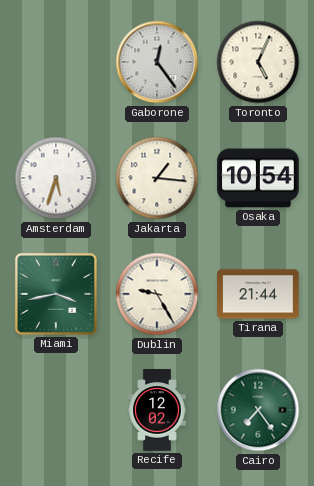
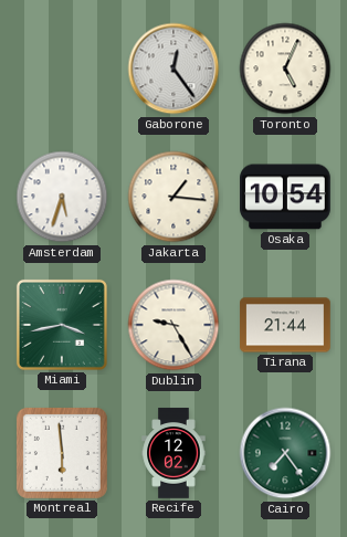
Montreal: none -> 5:59
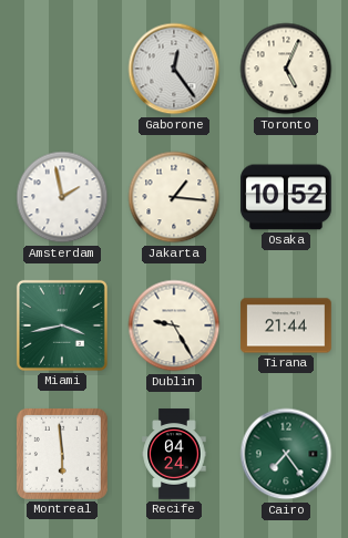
Amsterdam: 5:33 -> 1:58
Osaka: 10:54 -> 10:52
Recife: 12:02 -> 04:24
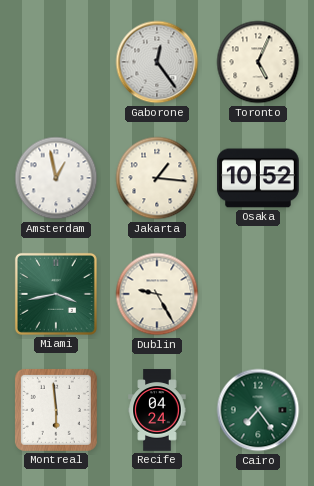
Amsterdam: 1:58 -> 12:58
Tirana: 21:44 -> none
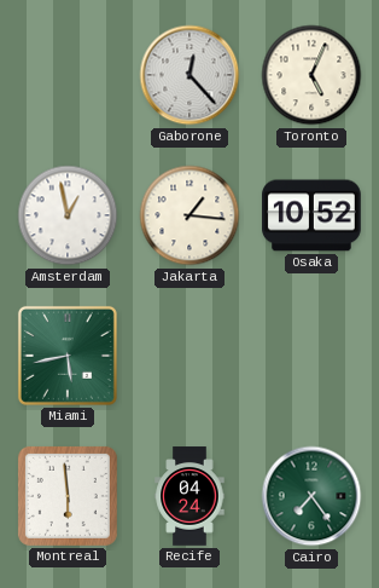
Gaborone: 12:24 -> 12:23
Miami: 3:43 -> 5:43
Dublin: 9:25 -> none
